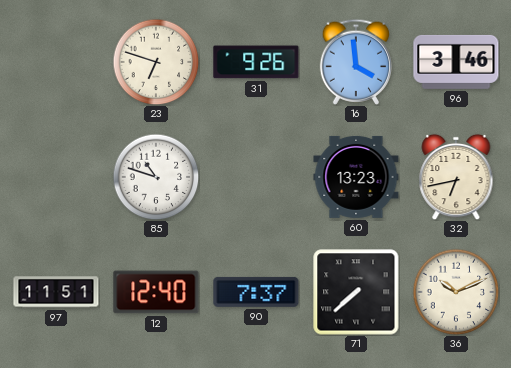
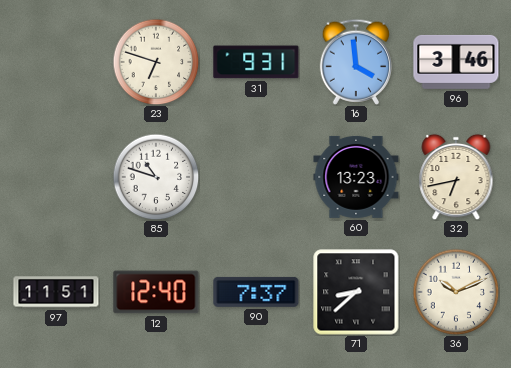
31: 9:26 -> 9:31
71: 7:38 -> 8:38
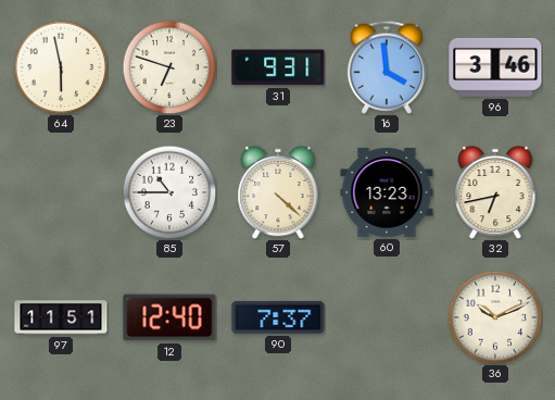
64: none -> 5:58
85: 10:48 -> 10:45
57: none -> 4:22
71: 8:38 -> none
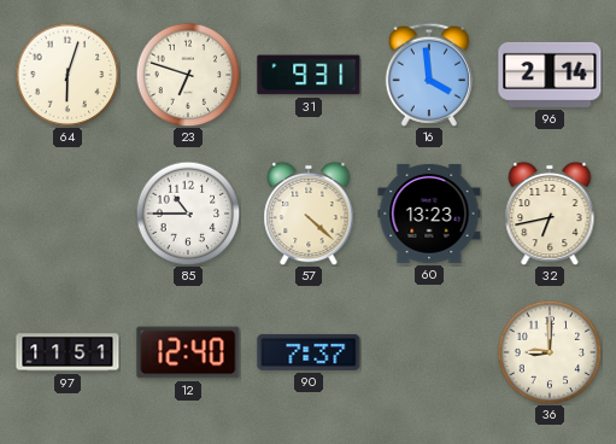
64: 5:58 -> 6:03
96: 3:46 -> 2:14
36: 10:11 -> 9:00
